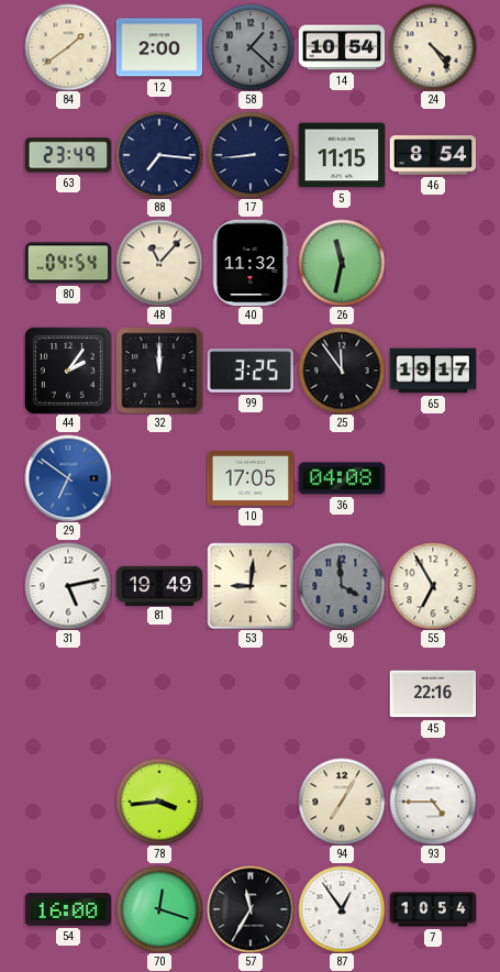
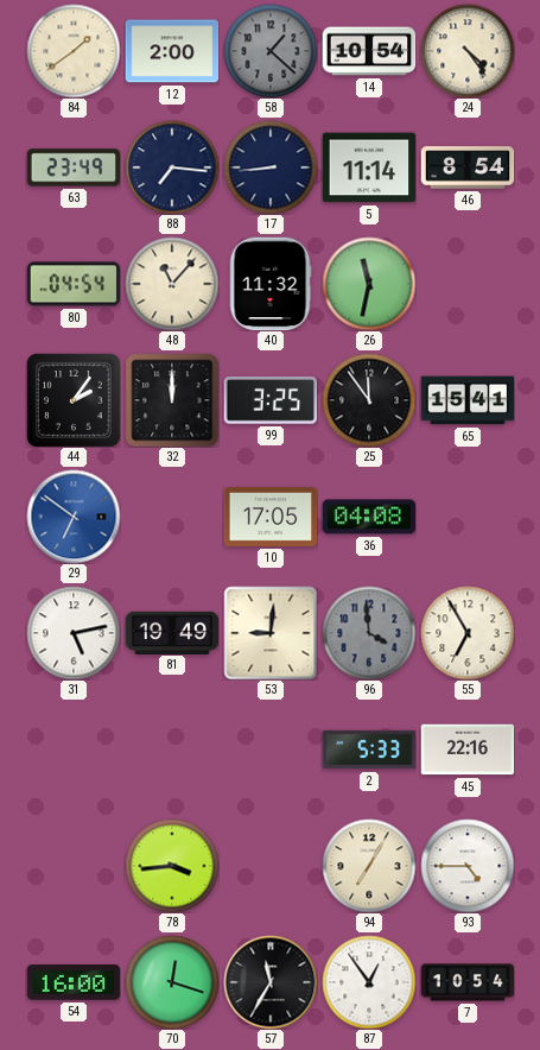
5: 11:15 -> 11:14
65: 19:17 -> 15:41
2: none -> 5:33
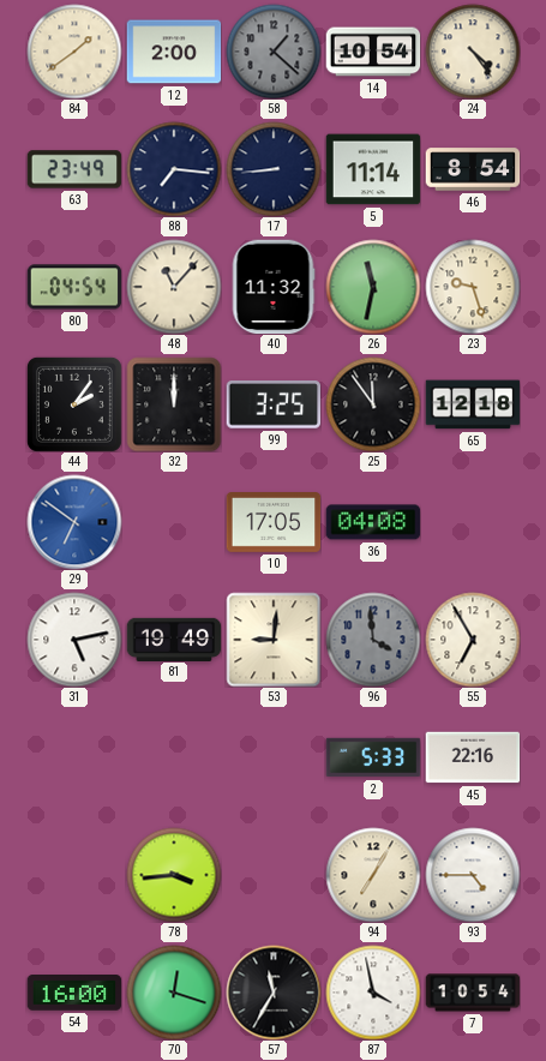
23: none -> 9:27
65: 15:41 -> 12:18
87: 12:54 -> 3:58
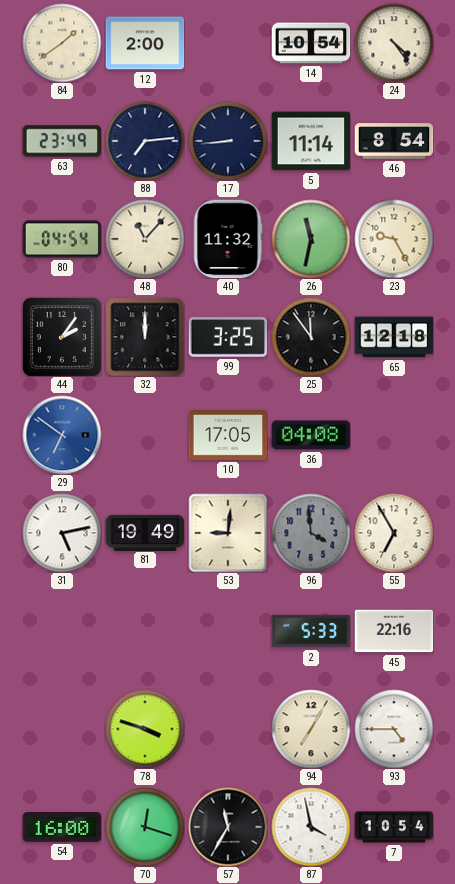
58: 1:22 -> none
88: 7:16 -> 7:14
23: 9:27 -> 9:25
78: 3:44 -> 3:48
